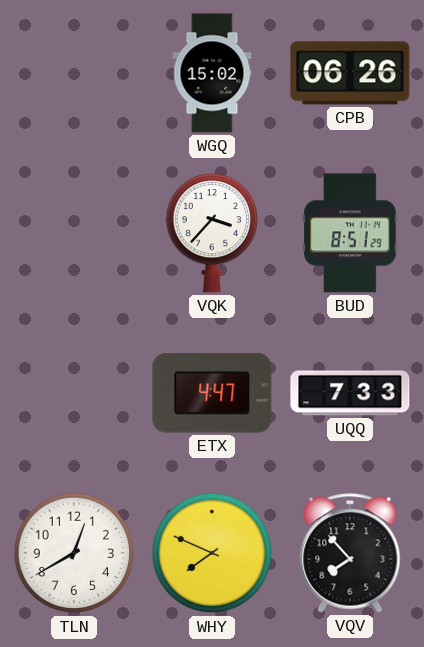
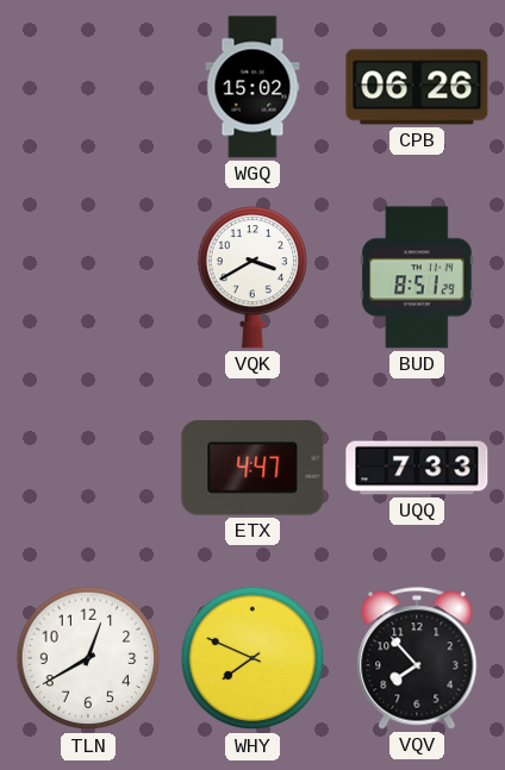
VQK: 3:37 -> 3:40
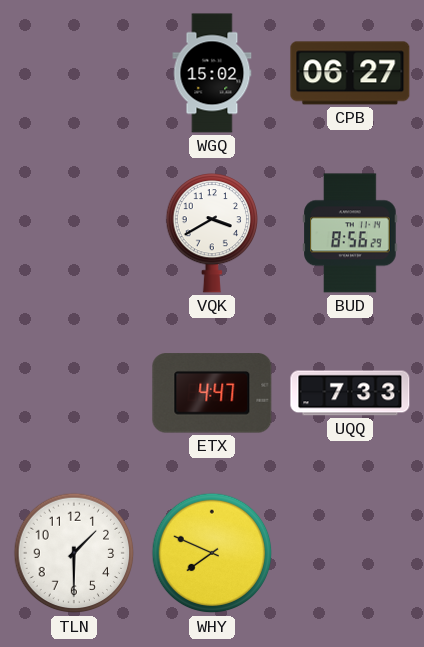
CPB: 06:26 -> 06:27
BUD: 8:51 -> 8:56
TLN: 12:40 -> 1:30
VQV: 7:53 -> none
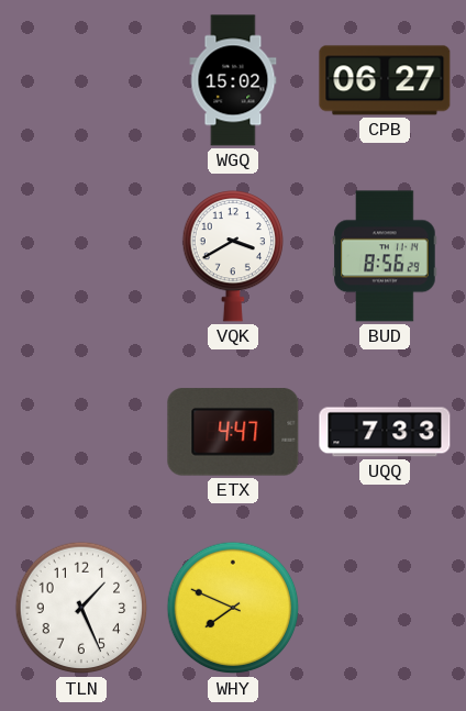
TLN: 1:30 -> 1:26
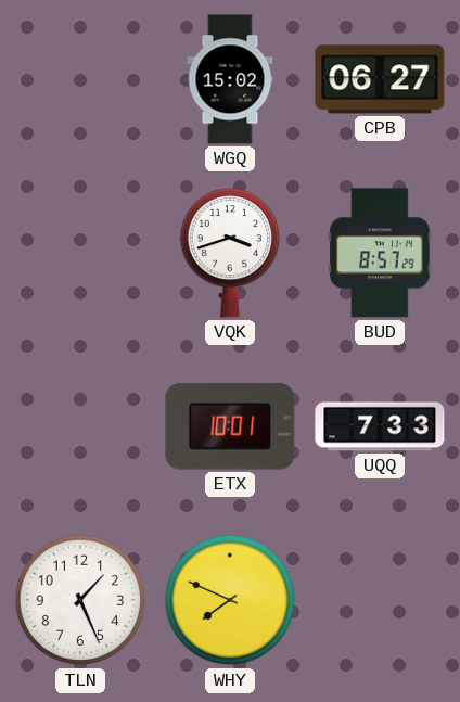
VQK: 3:40 -> 3:42
BUD: 8:56 -> 8:57
ETX: 4:47 -> 10:01
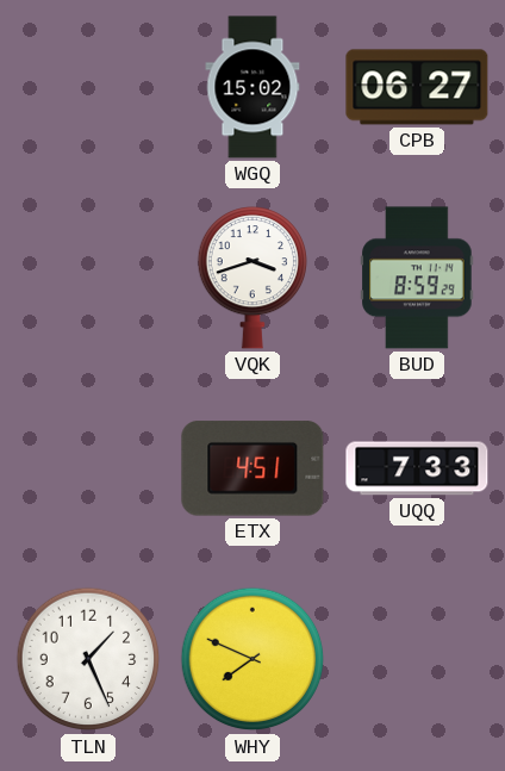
BUD: 8:57 -> 8:59
ETX: 10:01 -> 4:51
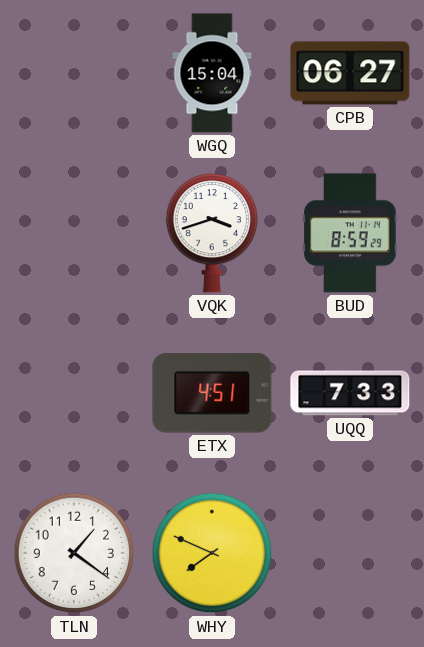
WGQ: 15:02 -> 15:04
TLN: 1:26 -> 1:21
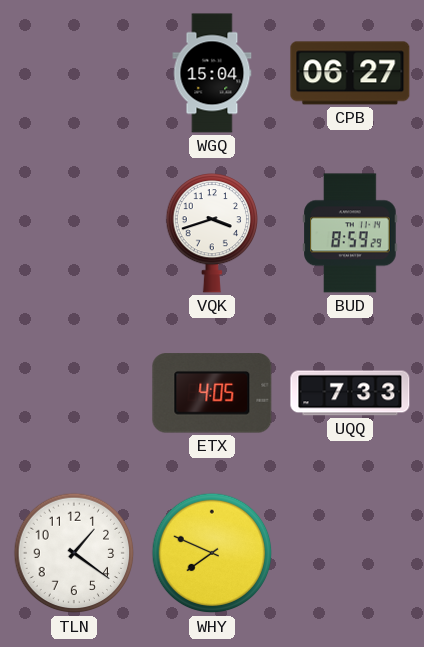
ETX: 4:51 -> 4:05
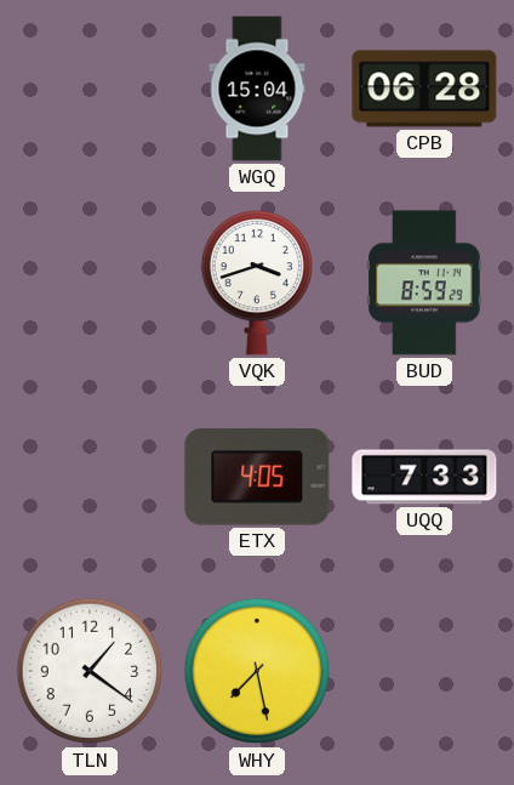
CPB: 06:27 -> 06:28
WHY: 7:49 -> 7:28
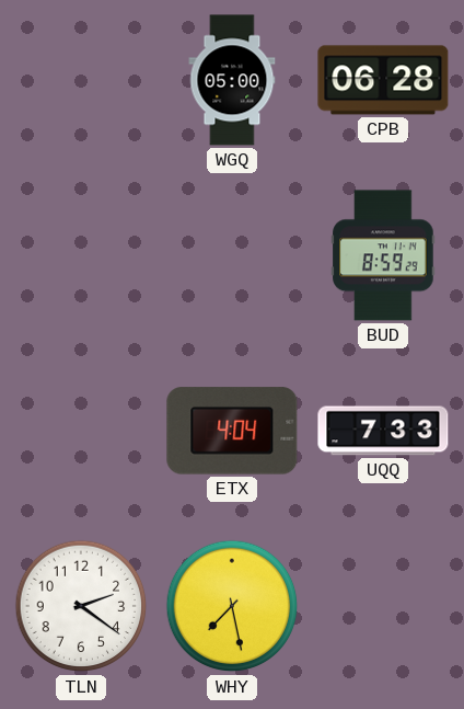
WGQ: 15:04 -> 05:00
VQK: 3:42 -> none
ETX: 4:05 -> 4:04
TLN: 1:21 -> 2:21
